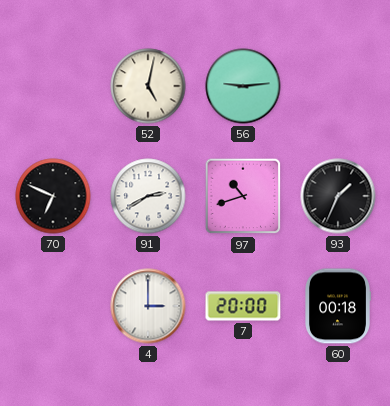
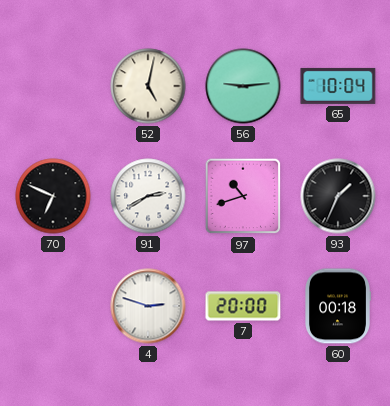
65: none -> 10:04
4: 3:00 -> 2:48
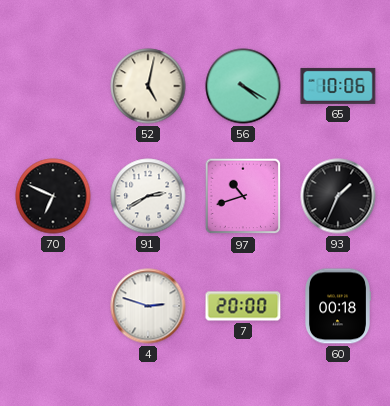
56: 9:14 -> 4:20
65: 10:04 -> 10:06
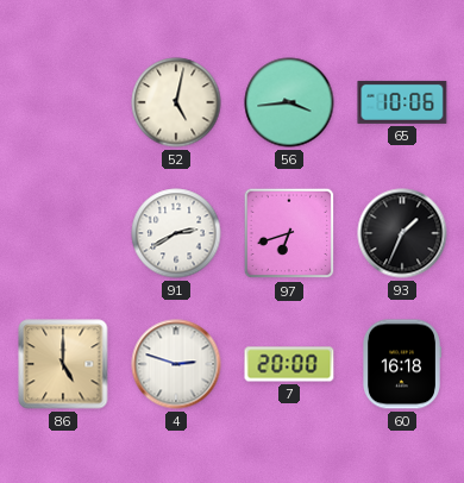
56: 4:20 -> 3:44
70: 6:49 -> none
97: 10:42 -> 6:42
86: none -> 5:00
60: 00:18 -> 16:18
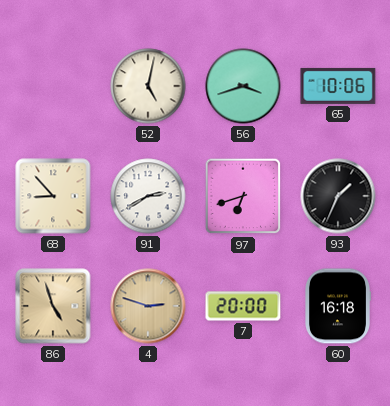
56: 3:44 -> 3:42
68: none -> 8:53
86: 5:00 -> 4:57
4 dial: white -> champagne
